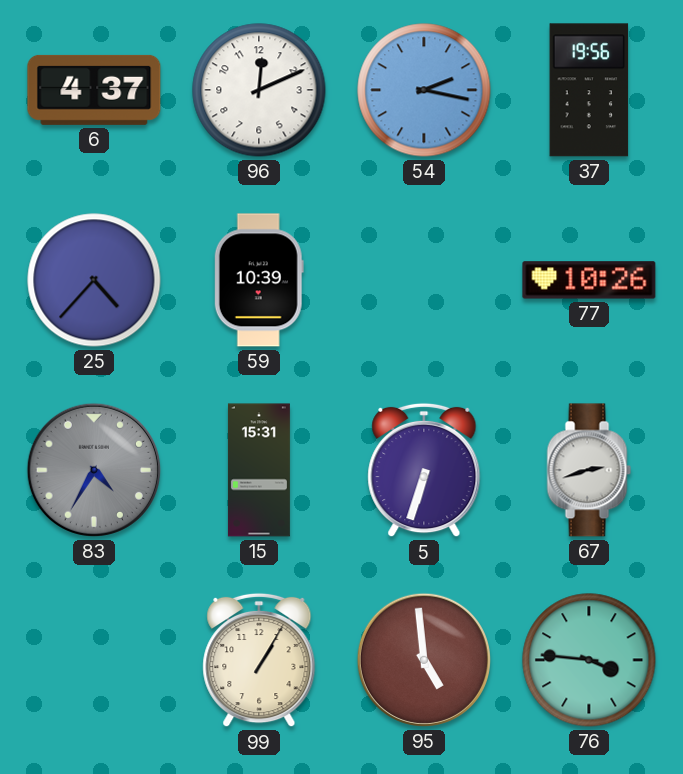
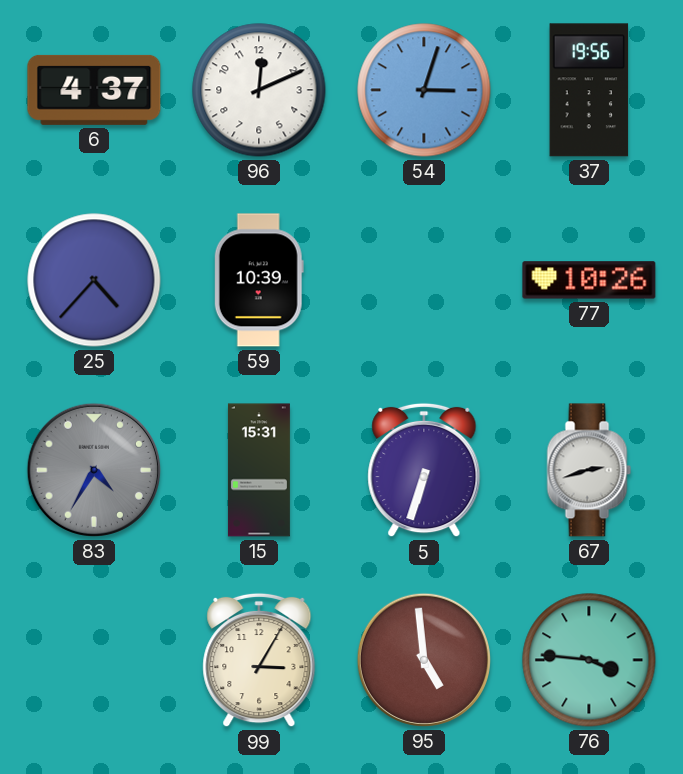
54: 2:17 -> 3:03
99: 1:05 -> 3:05
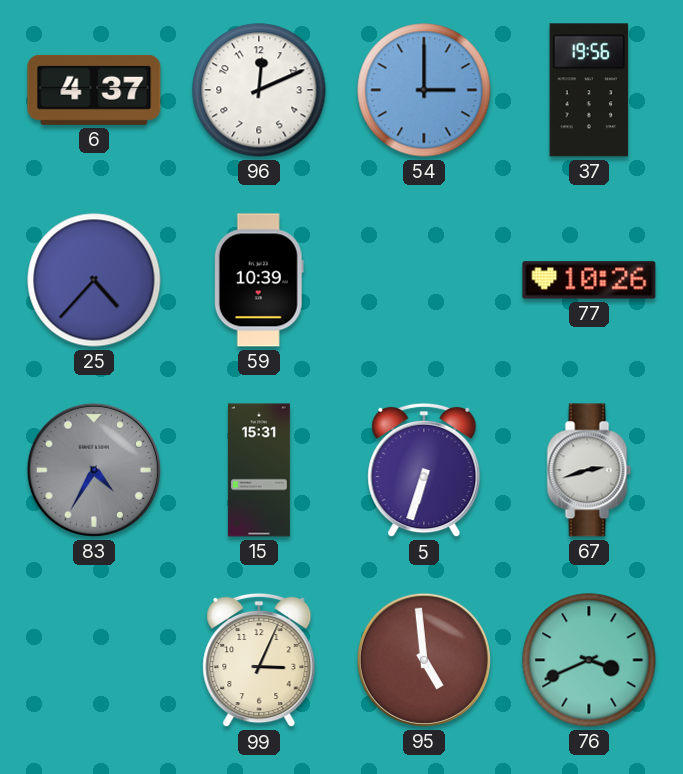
54: 3:03 -> 3:00
99: 3:05 -> 3:04
76: 3:46 -> 3:41
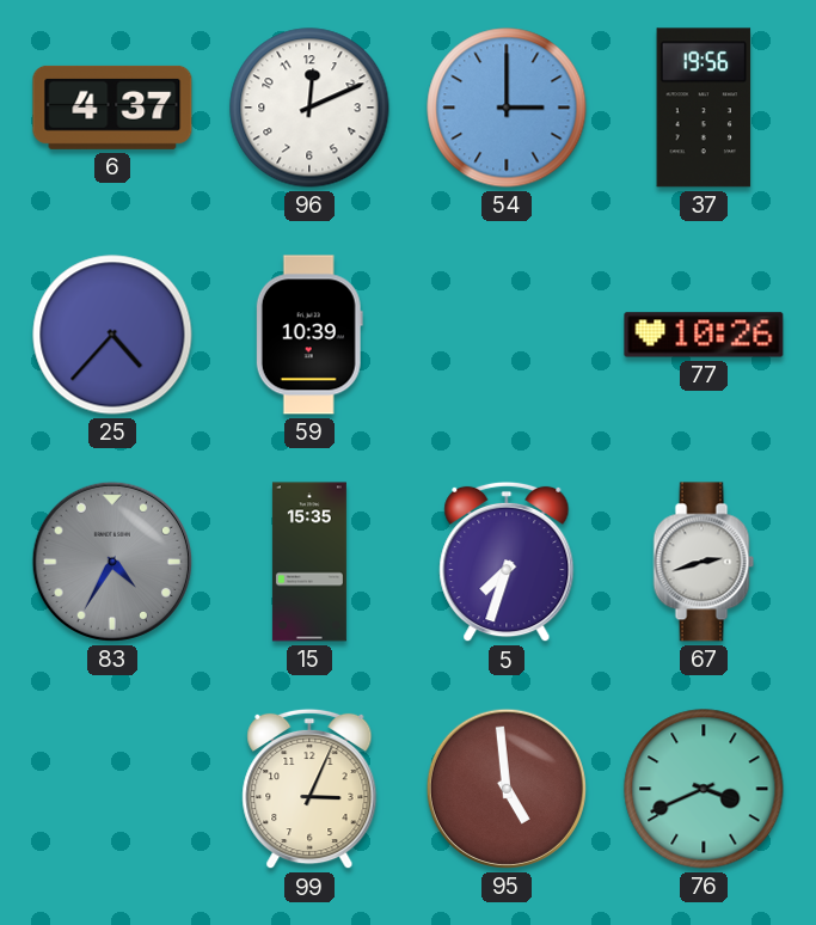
15: 15:31 -> 15:35
5: 6:33 -> 7:33
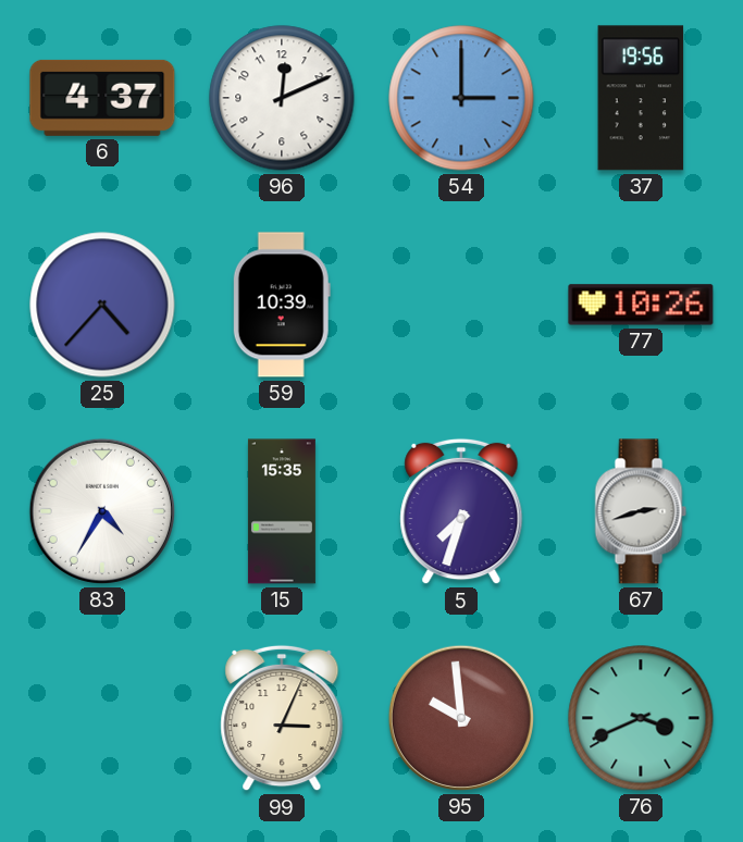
83 dial: grey -> white
95: 4:59 -> 9:59
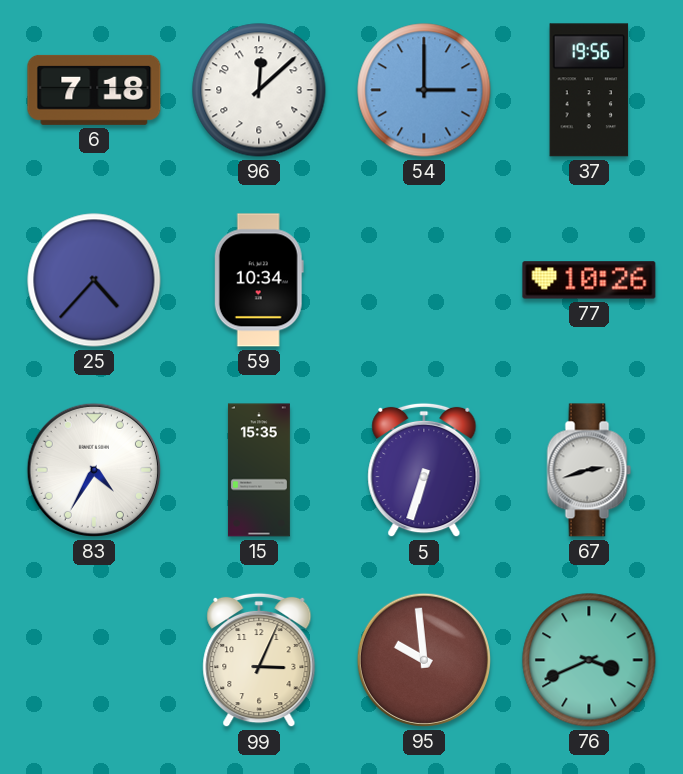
6: 4:37 -> 7:18
96: 12:11 -> 12:08
59: 10:39 -> 10:34
5: 7:33 -> 6:33
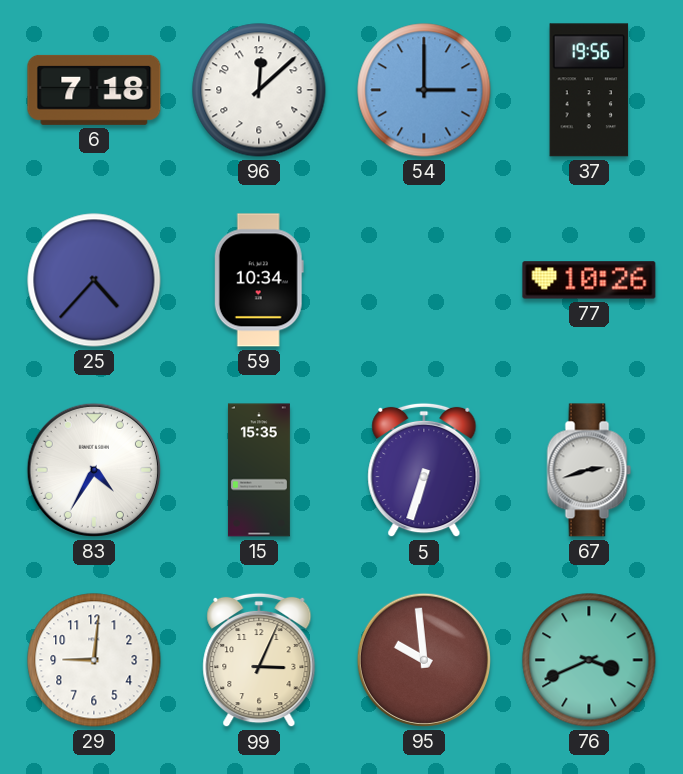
29: none -> 9:01
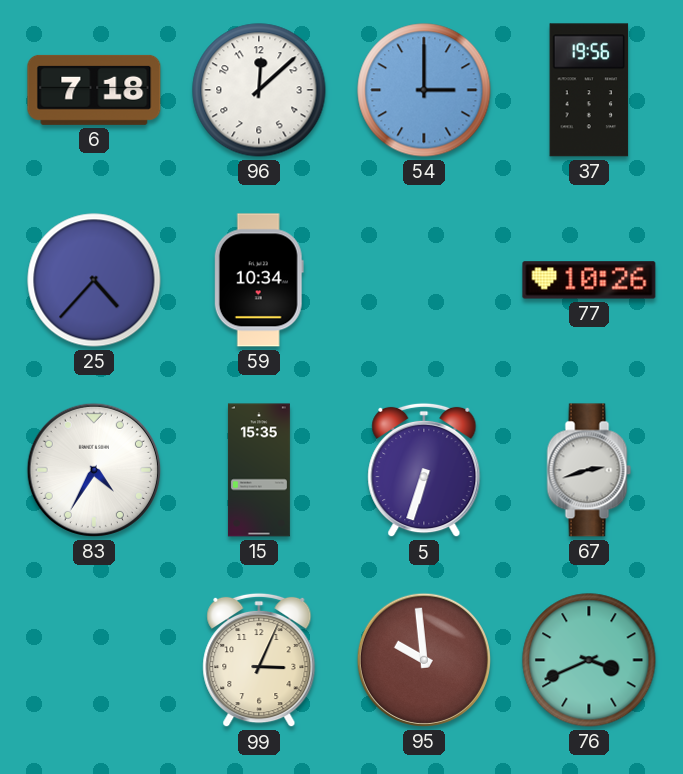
29: 9:01 -> none
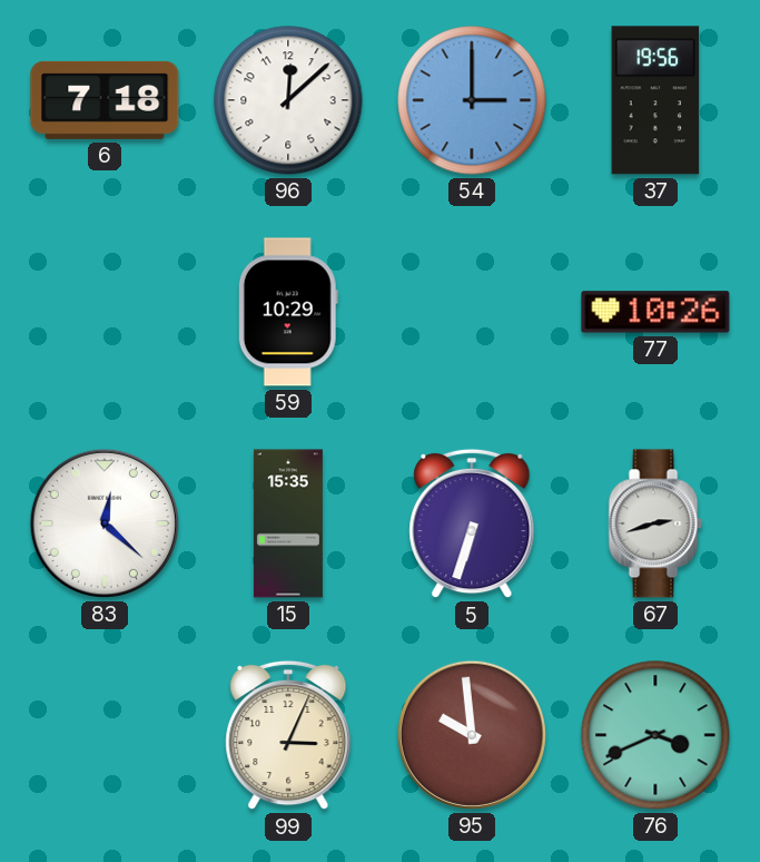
25: 4:37 -> none
59: 10:34 -> 10:29
83: 4:35 -> 12:22
